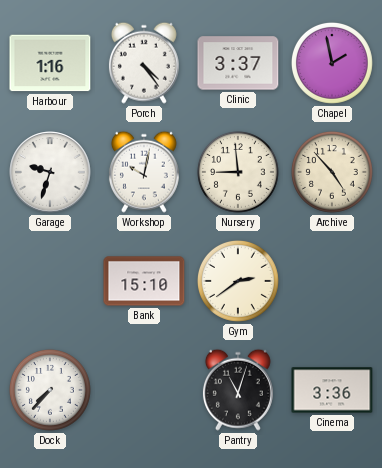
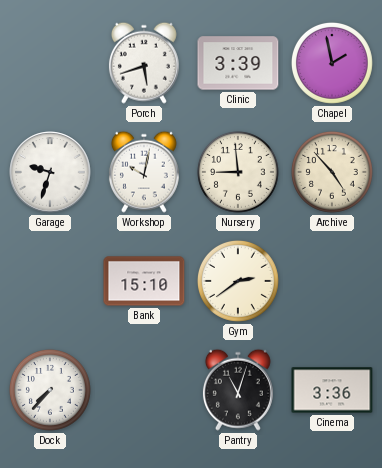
Harbour: 1:16 -> none
Porch: 4:24 -> 5:42
Clinic: 3:37 -> 3:39
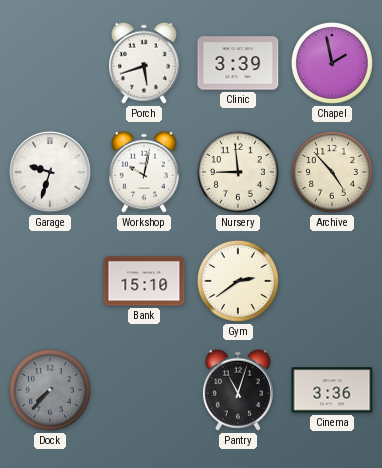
Dock dial: white -> grey
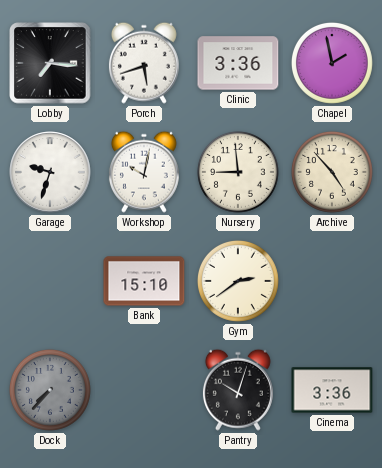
Lobby: none -> 7:16
Clinic: 3:39 -> 3:36
Pantry: 11:03 -> 10:03
